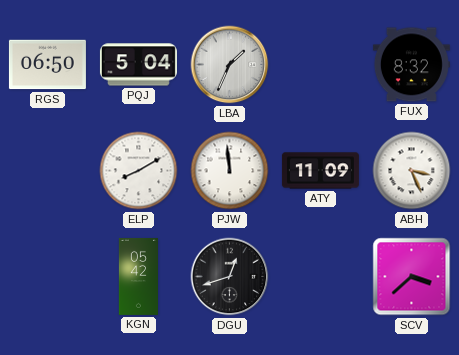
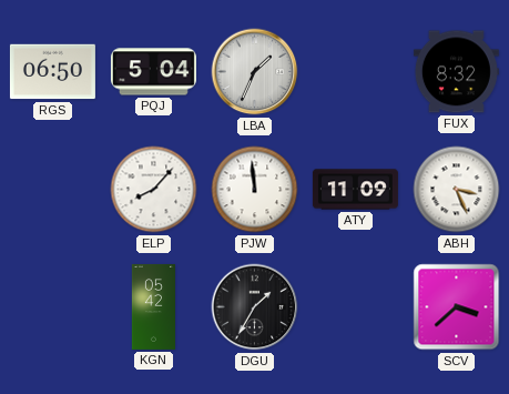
ELP: 8:10 -> 8:07
DGU: 12:42 -> 1:35
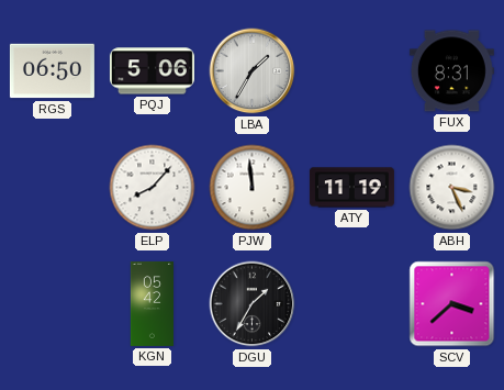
PQJ: 5:04 -> 5:06
LBA: 1:34 -> 1:35
FUX: 8:32 -> 8:31
ATY: 11:09 -> 11:19
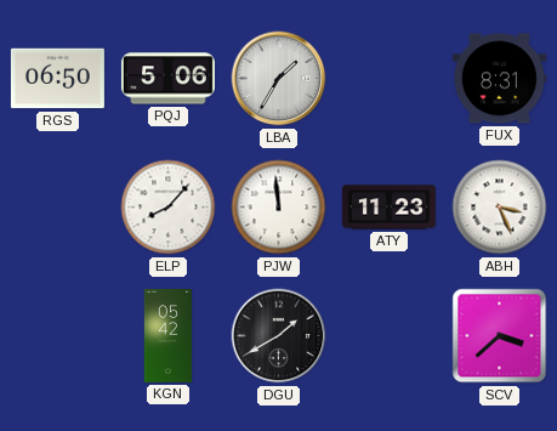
ATY: 11:19 -> 11:23
DGU: 1:35 -> 1:40
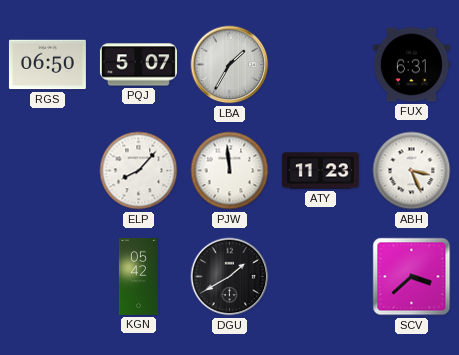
PQJ: 5:06 -> 5:07
FUX: 8:31 -> 6:31
